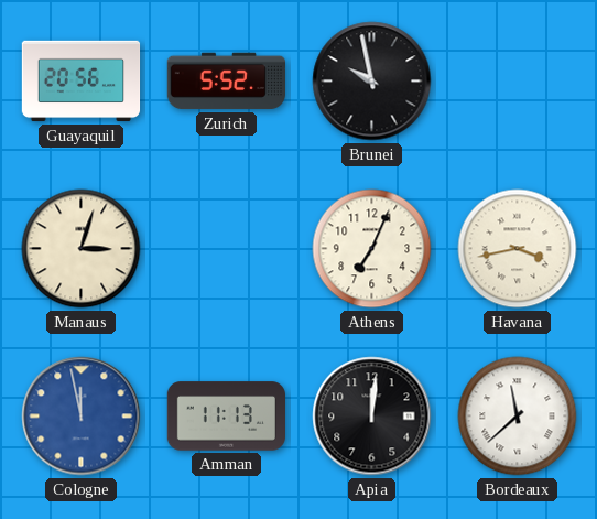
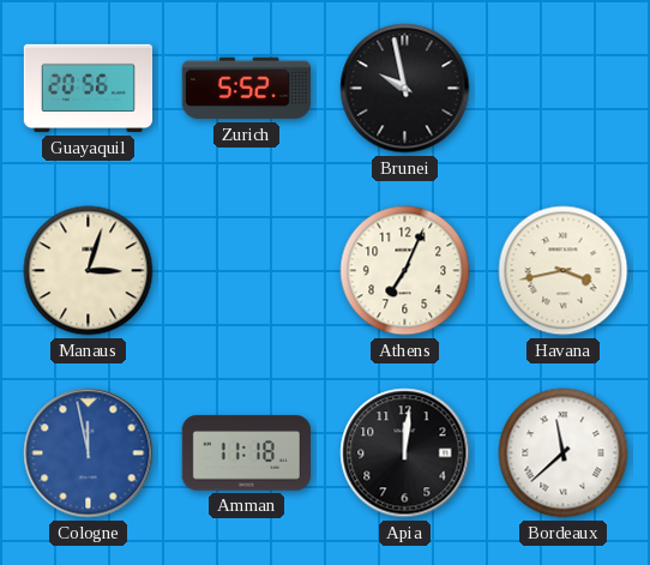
Amman: 11:13 -> 11:18
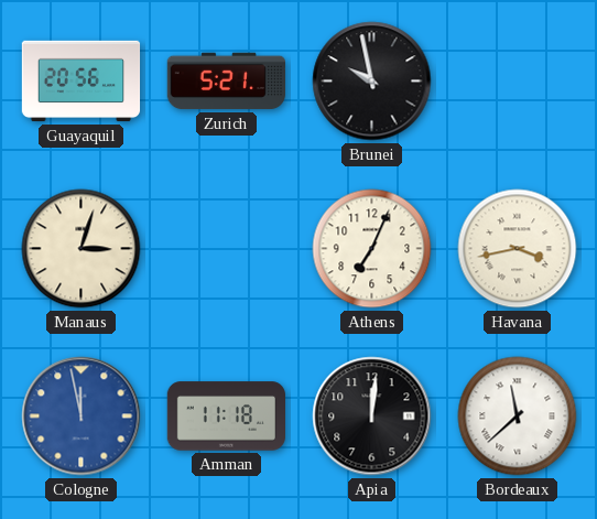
Zurich: 5:52 -> 5:21
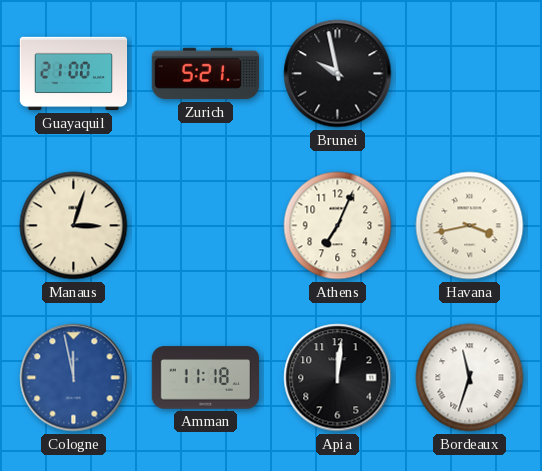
Guayaquil: 20:56 -> 21:00
Bordeaux: 11:38 -> 11:33
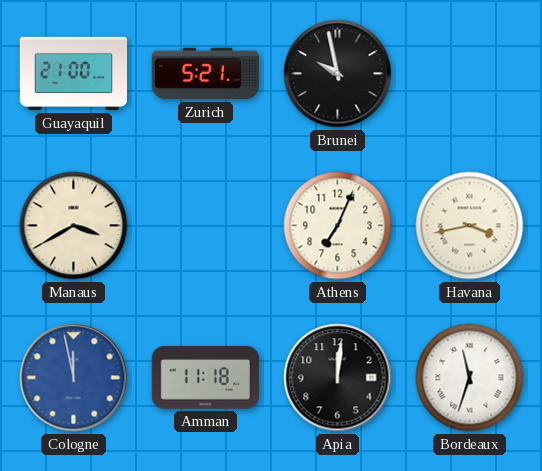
Manaus: 3:03 -> 3:40
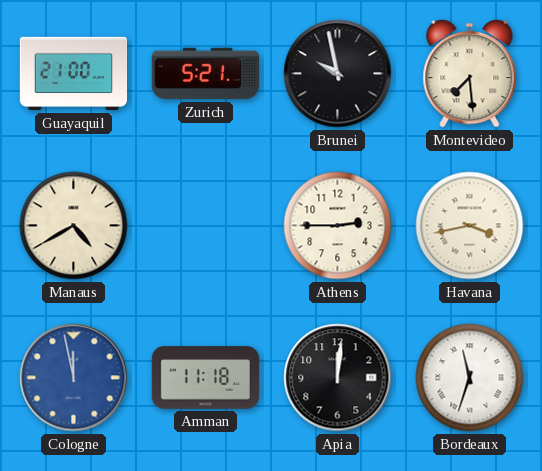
Montevideo: none -> 7:29
Manaus: 3:40 -> 4:40
Athens: 7:04 -> 2:45
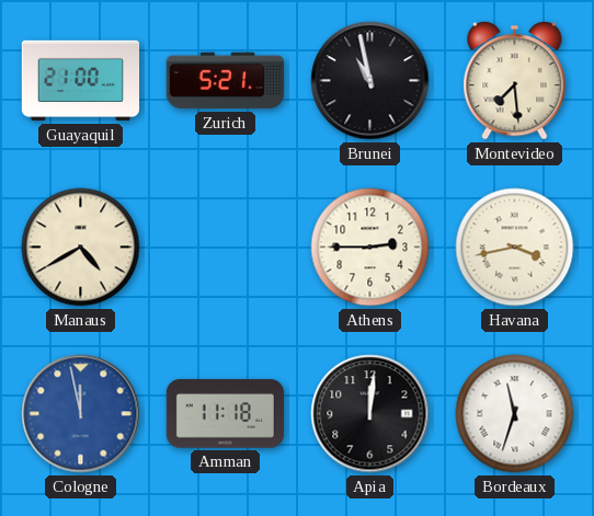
Brunei: 9:58 -> 10:58
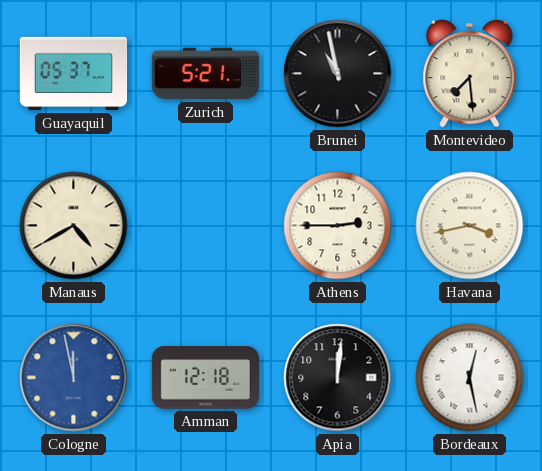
Guayaquil: 21:00 -> 05:37
Amman: 11:18 -> 12:18
Bordeaux: 11:33 -> 12:28
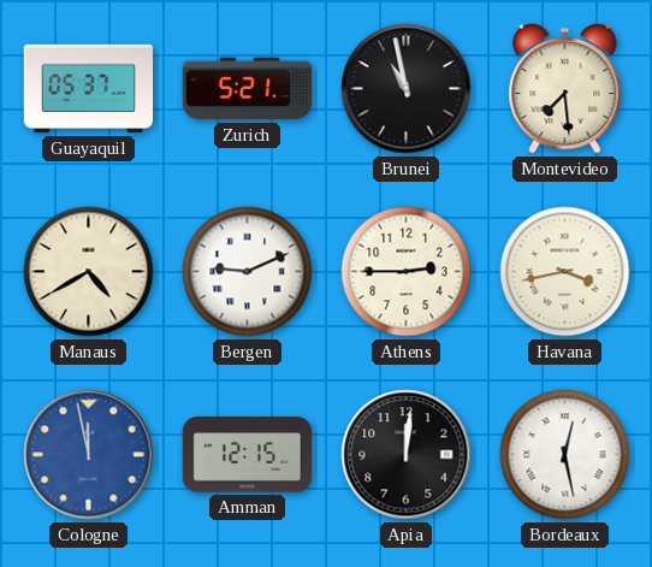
Bergen: none -> 9:11
Amman: 12:18 -> 12:15
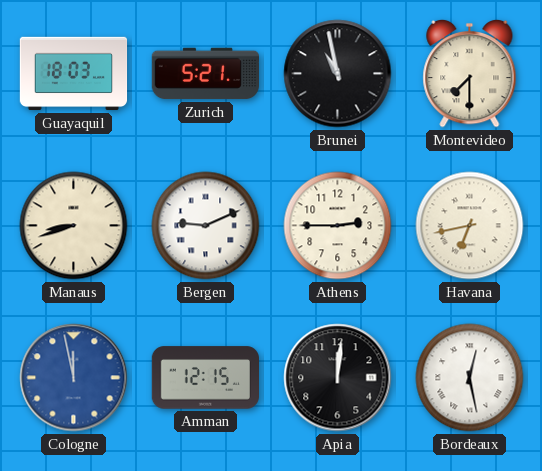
Guayaquil: 05:37 -> 18:03
Montevideo: 7:29 -> 7:30
Manaus: 4:40 -> 8:42
Havana: 3:43 -> 6:43
